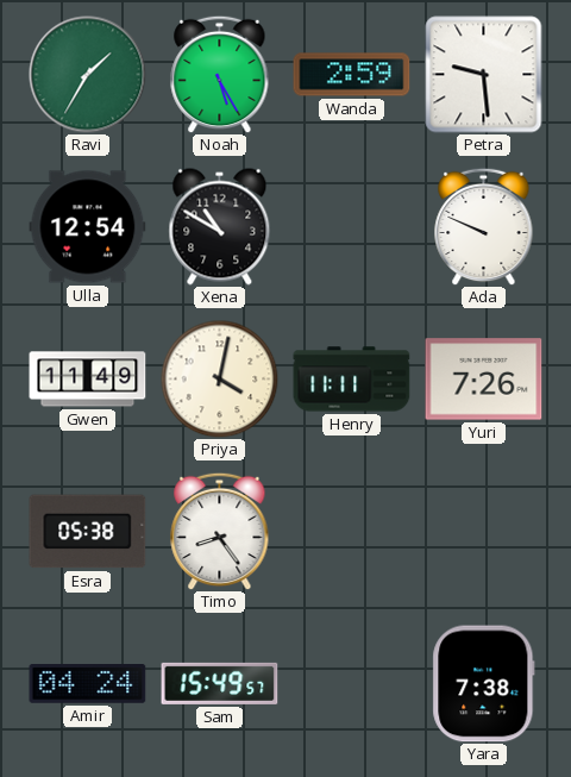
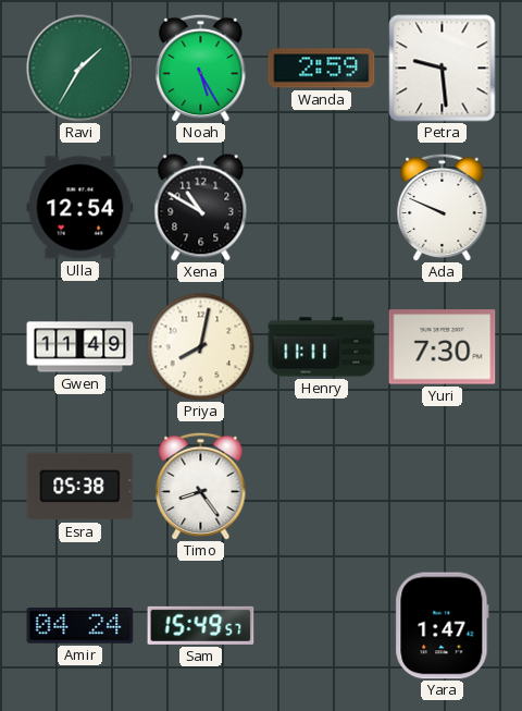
Priya: 4:02 -> 8:02
Yuri: 7:26 -> 7:30
Yara: 7:38 -> 1:47
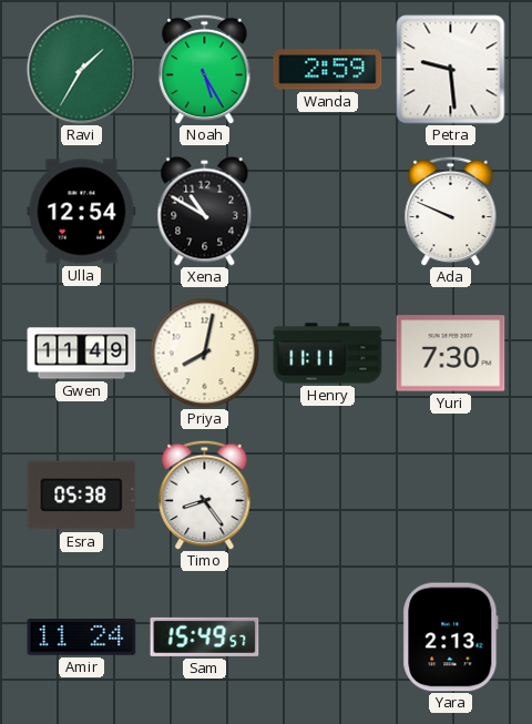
Amir: 04:24 -> 11:24
Yara: 1:47 -> 2:13
